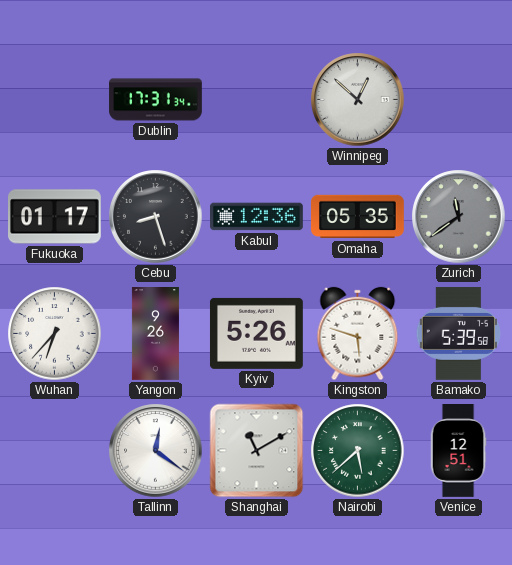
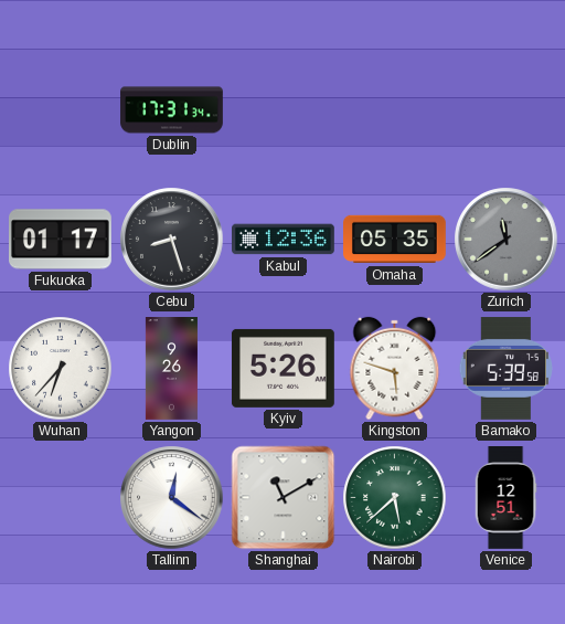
Winnipeg: 12:52 -> none
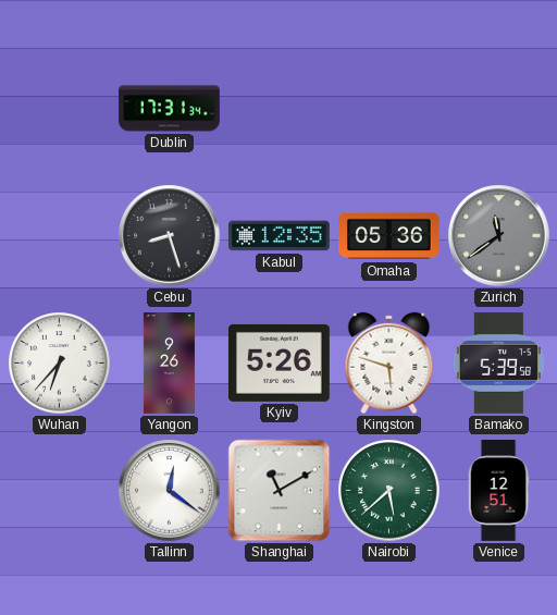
Fukuoka: 01:17 -> none
Kabul: 12:36 -> 12:35
Omaha: 05:35 -> 05:36
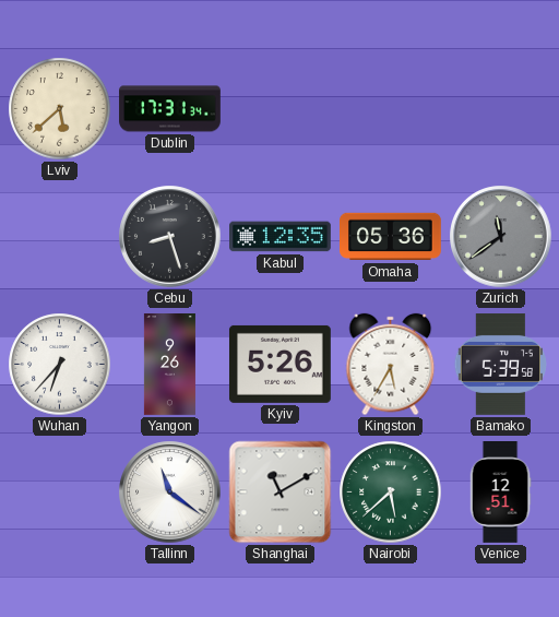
Lviv: none -> 5:38
Kingston: 5:48 -> 5:35
Tallinn: 12:21 -> 11:21
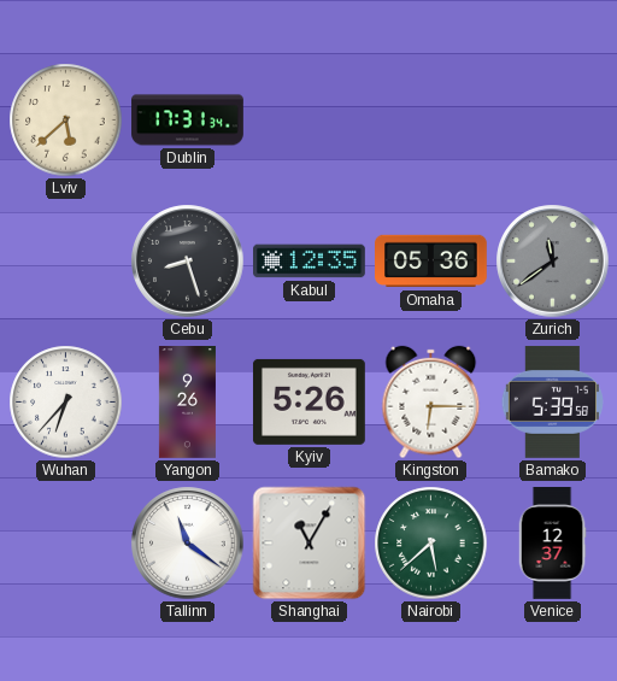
Kingston: 5:35 -> 6:15
Shanghai: 11:10 -> 11:05
Venice: 12:51 -> 12:37
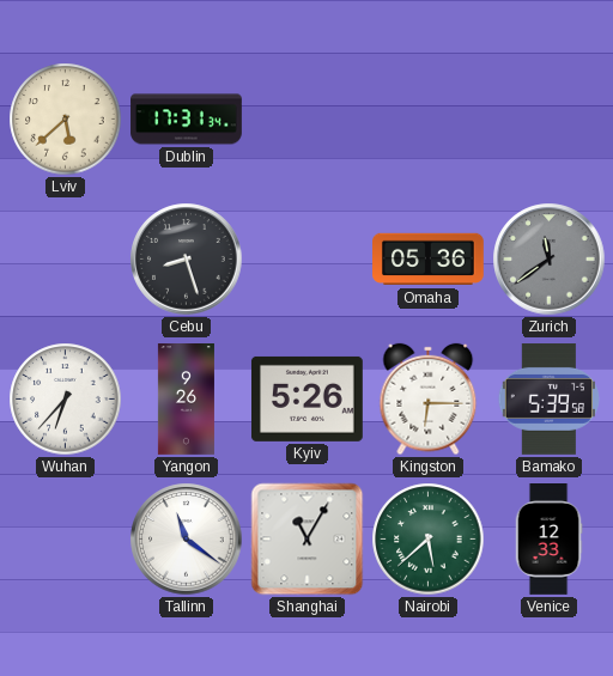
Kabul: 12:35 -> none
Venice: 12:37 -> 12:33
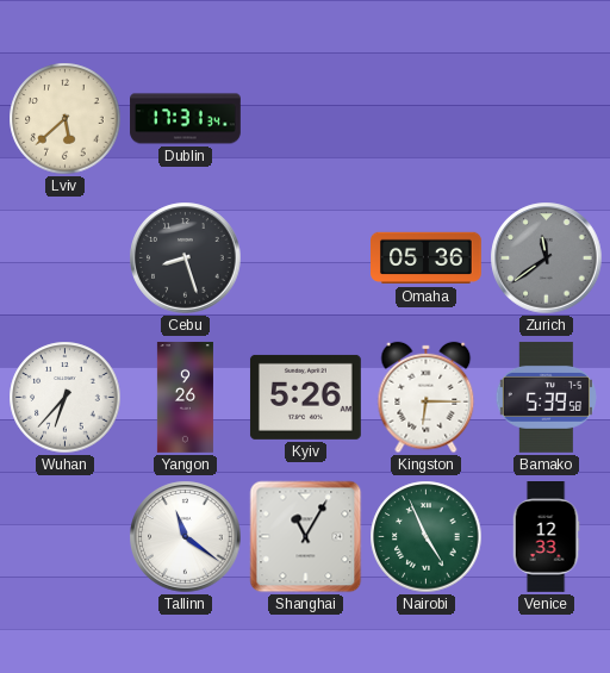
Nairobi: 5:38 -> 4:56
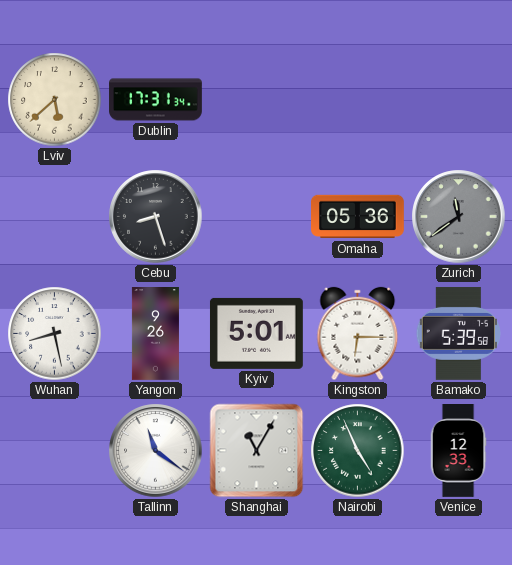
Wuhan: 6:37 -> 8:28
Kyiv: 5:26 -> 5:01
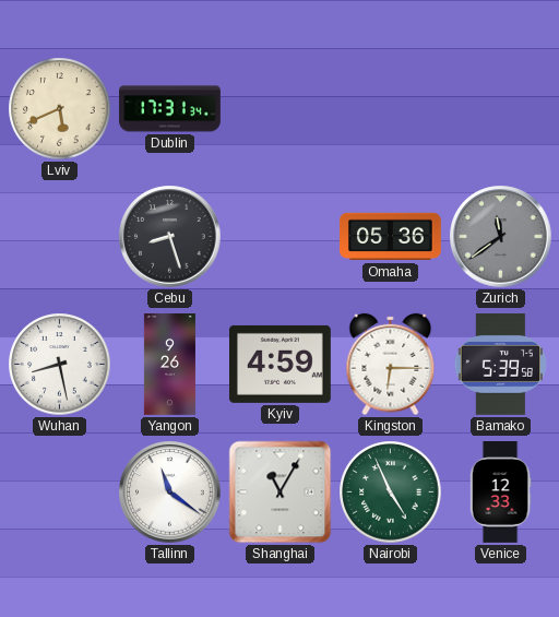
Lviv: 5:38 -> 5:41
Kyiv: 5:01 -> 4:59
